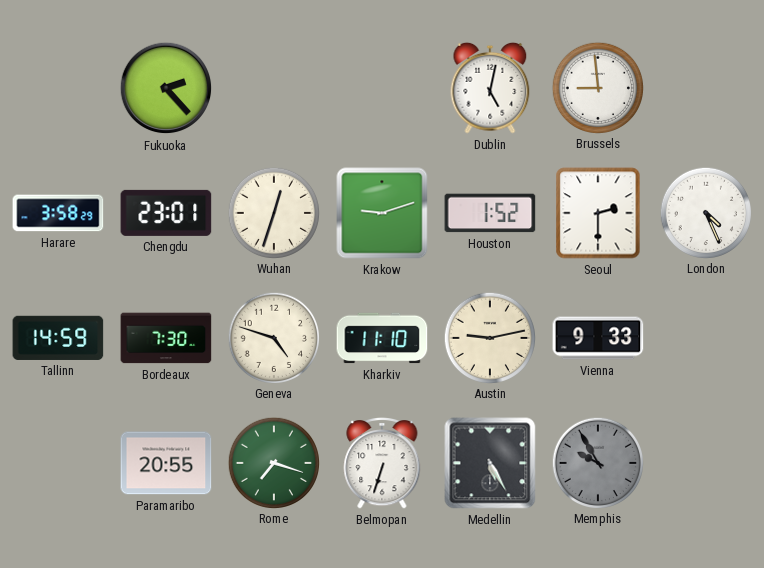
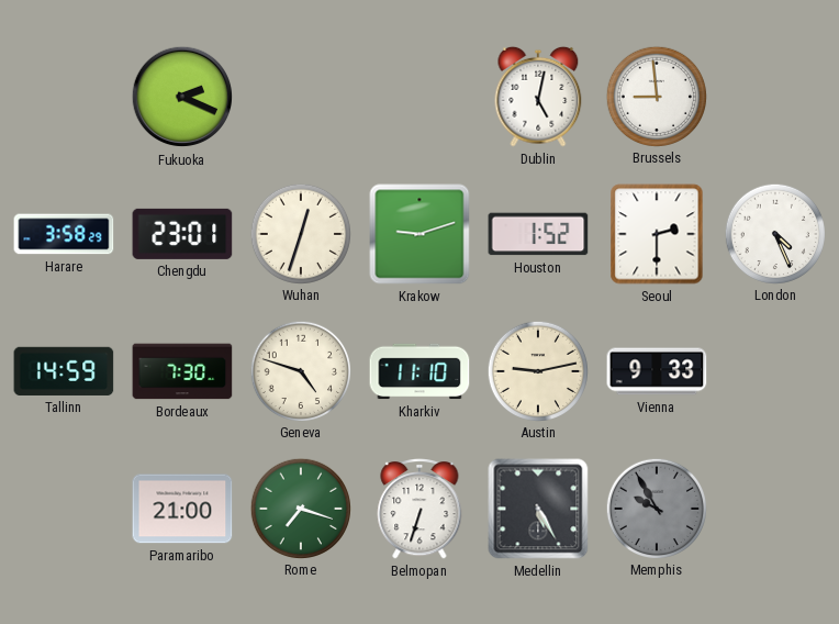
Fukuoka: 2:23 -> 2:19
Paramaribo: 20:55 -> 21:00
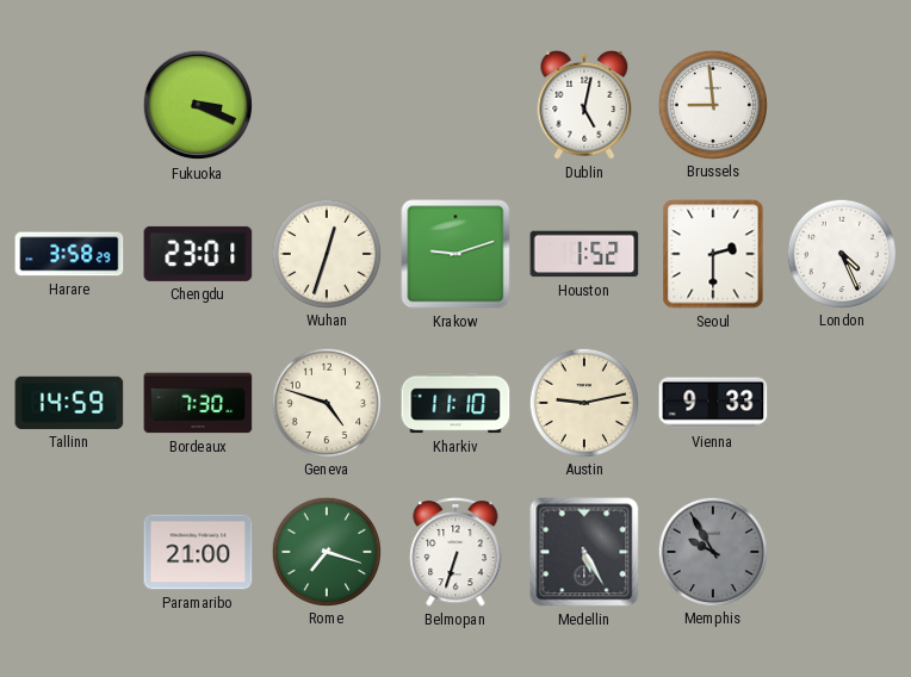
Fukuoka: 2:19 -> 3:19
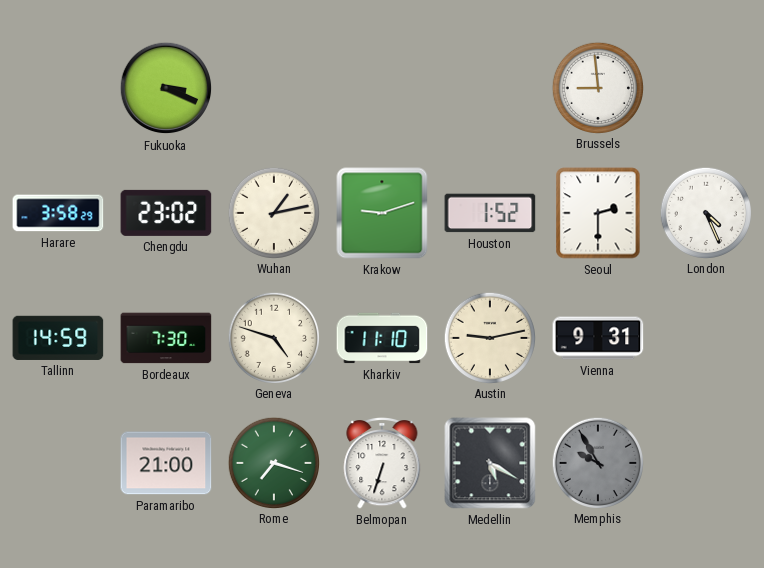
Dublin: 5:02 -> none
Chengdu: 23:01 -> 23:02
Wuhan: 12:33 -> 1:13
Vienna: 9:33 -> 9:31
Medellin: 5:25 -> 5:20
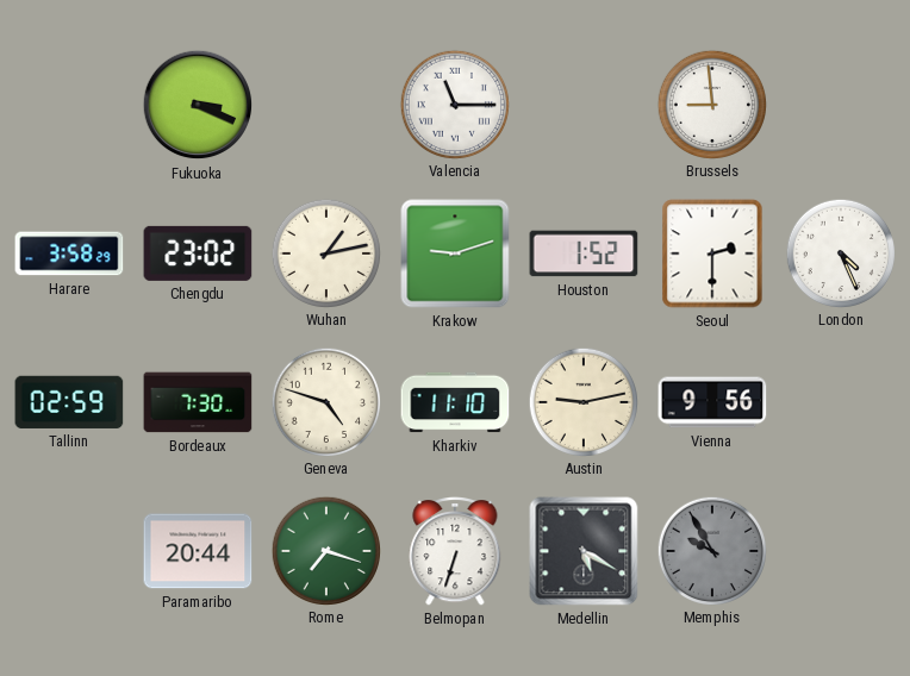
Valencia: none -> 11:15
Tallinn: 14:59 -> 02:59
Vienna: 9:31 -> 9:56
Paramaribo: 21:00 -> 20:44
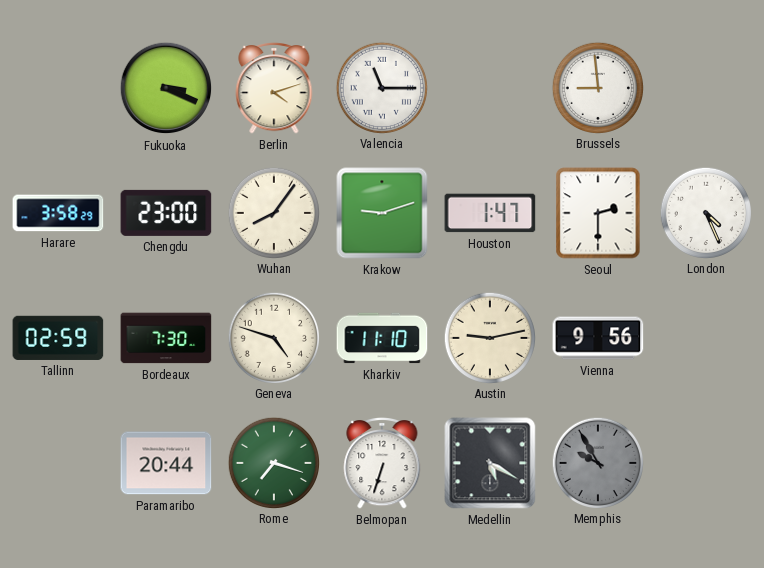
Berlin: none -> 4:12
Chengdu: 23:02 -> 23:00
Wuhan: 1:13 -> 8:06
Houston: 1:52 -> 1:47
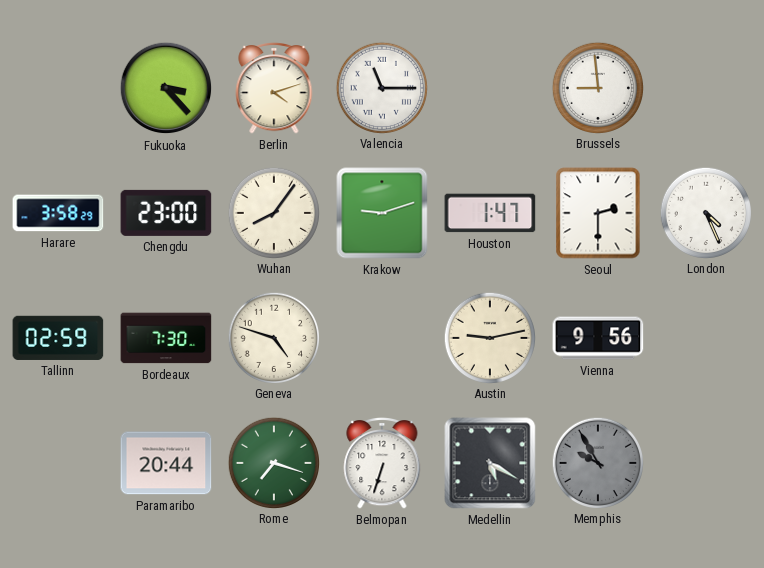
Fukuoka: 3:19 -> 3:23
Kharkiv: 11:10 -> none
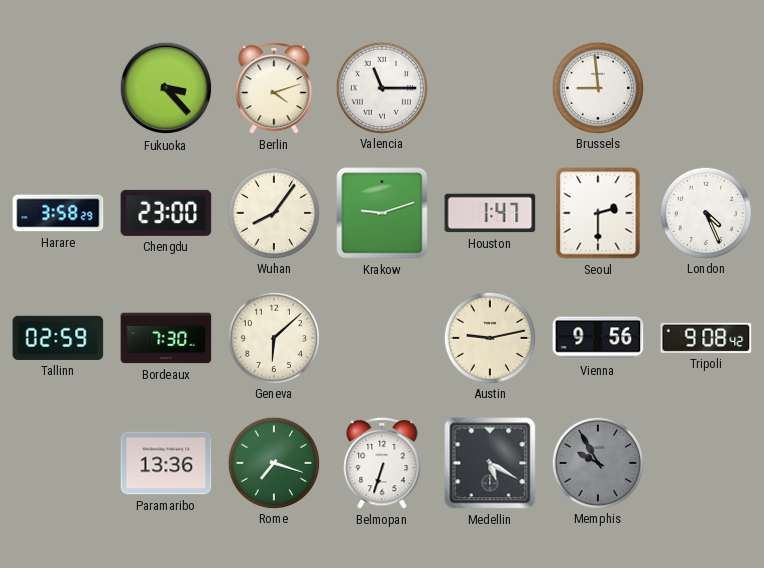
Geneva: 4:48 -> 6:08
Tripoli: none -> 9:08
Paramaribo: 20:44 -> 13:36
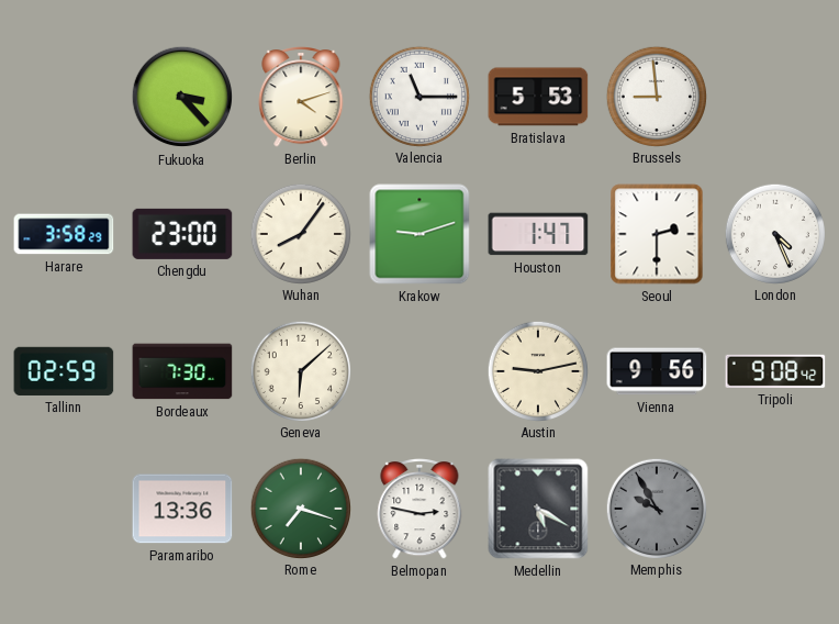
Bratislava: none -> 5:53
Belmopan: 6:33 -> 2:47
